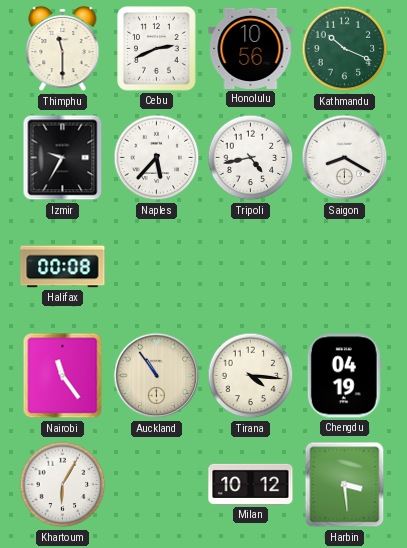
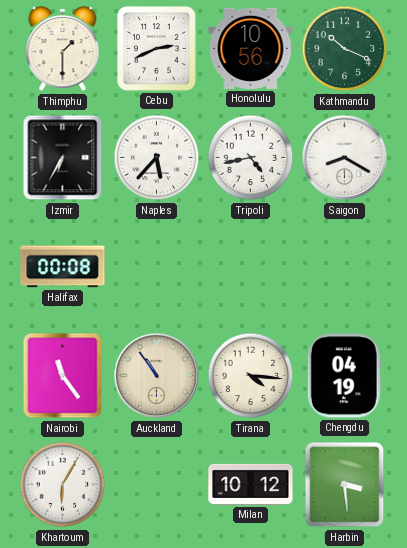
Thimphu: 11:30 -> 1:30
Izmir: 9:35 -> 6:35
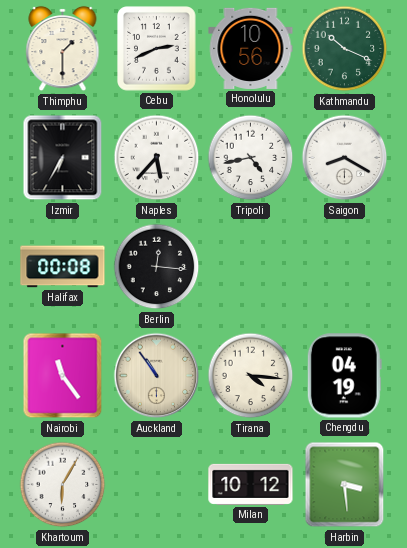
Berlin: none -> 12:16
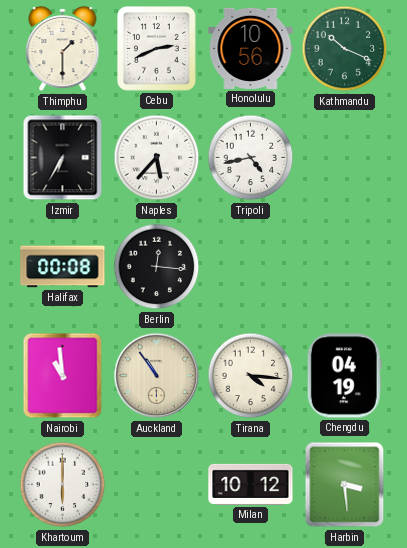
Saigon: 8:20 -> none
Nairobi: 11:24 -> 10:59
Khartoum: 6:05 -> 6:00
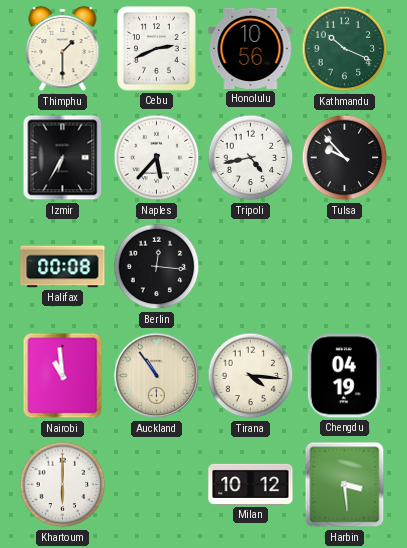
Tulsa: none -> 9:53
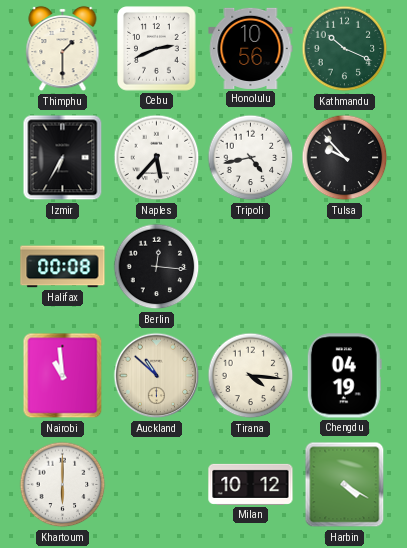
Auckland: 10:54 -> 10:52
Harbin: 3:29 -> 4:20
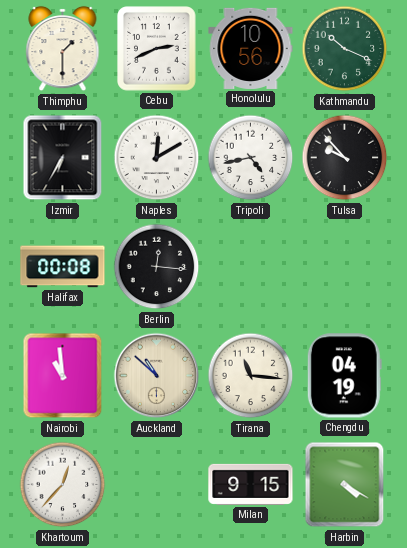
Naples: 5:37 -> 12:10
Tirana: 4:16 -> 11:16
Khartoum: 6:00 -> 12:37
Milan: 10:12 -> 9:15
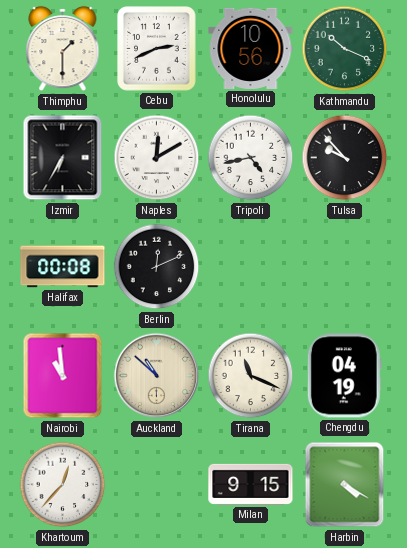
Berlin: 12:16 -> 12:11
Tirana: 11:16 -> 11:19
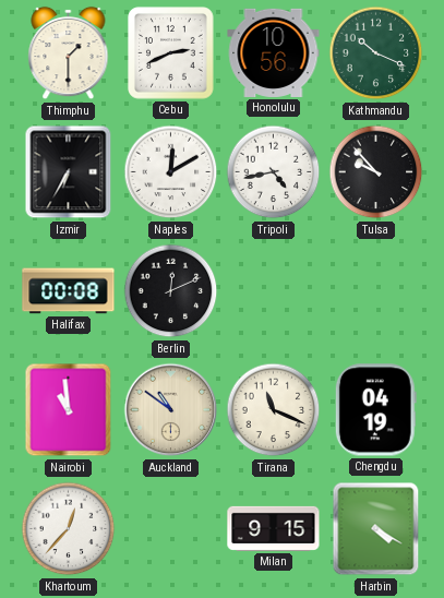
Auckland: 10:52 -> 10:51
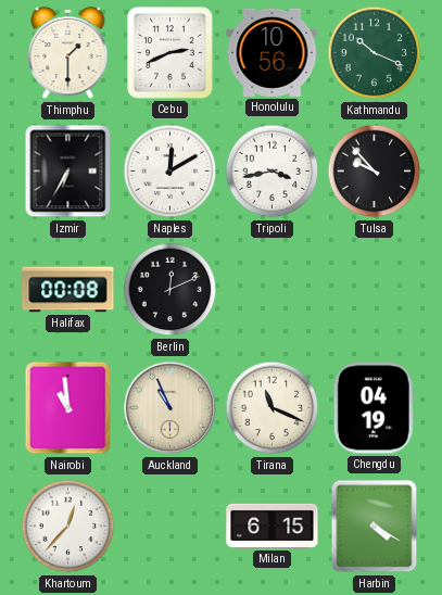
Tripoli: 4:43 -> 3:43
Auckland: 10:51 -> 10:56
Milan: 9:15 -> 6:15
